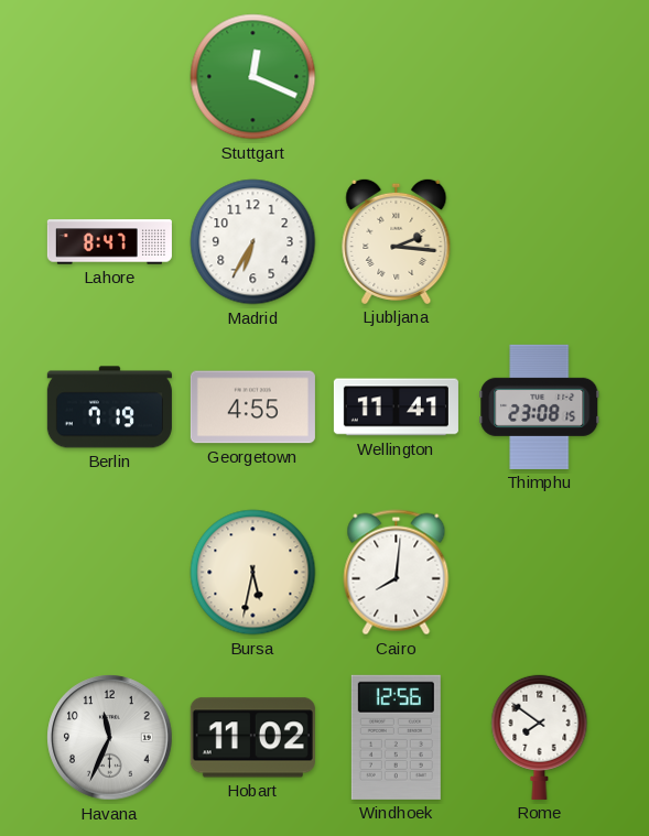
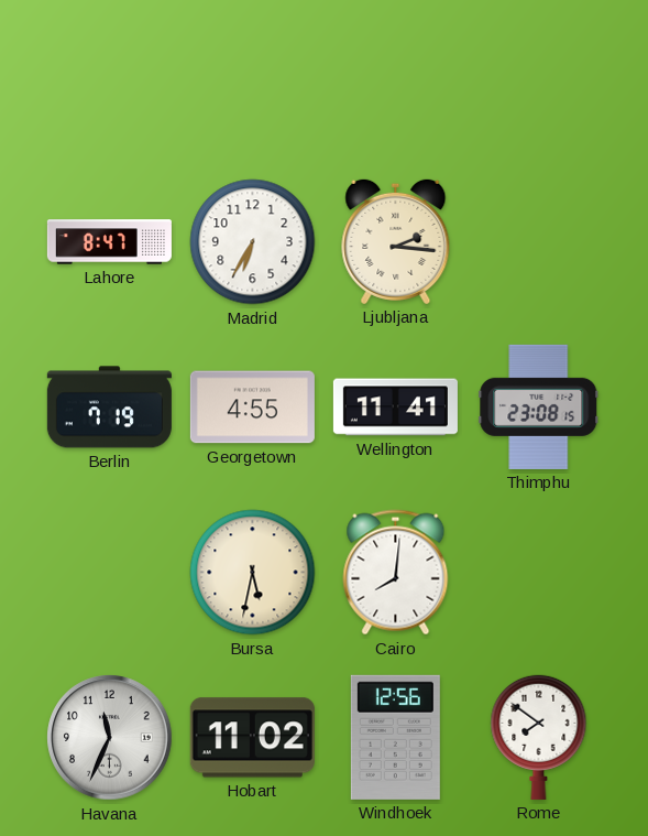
Stuttgart: 12:19 -> none
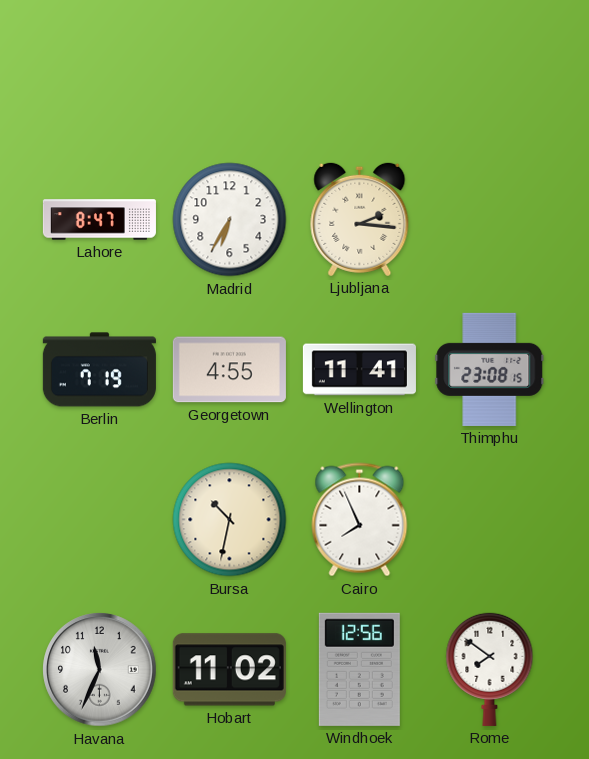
Bursa: 5:32 -> 10:32
Cairo: 8:01 -> 7:56
